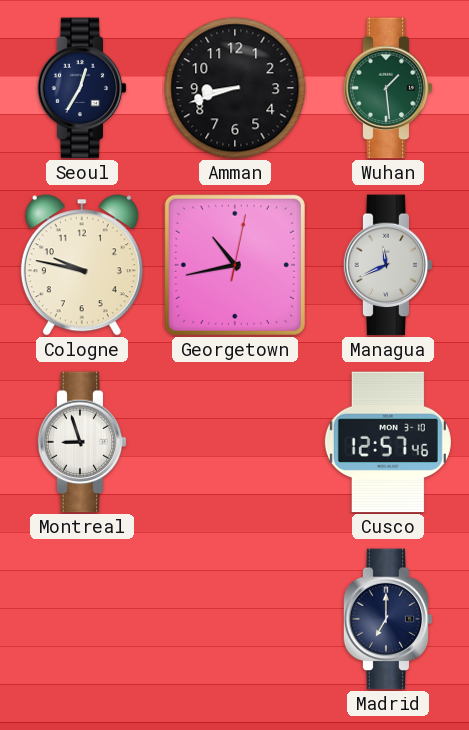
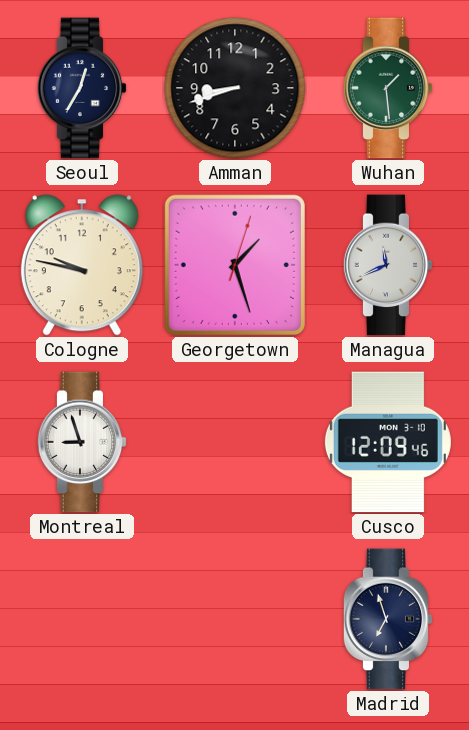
Georgetown: 10:43 -> 1:27
Cusco: 12:57 -> 12:09
Madrid: 7:00 -> 6:57
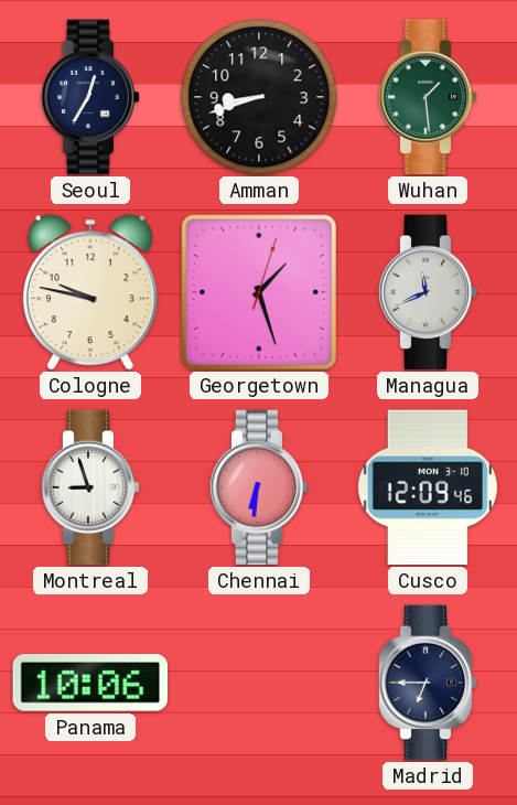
Chennai: none -> 6:31
Panama: none -> 10:06
Madrid: 6:57 -> 6:45
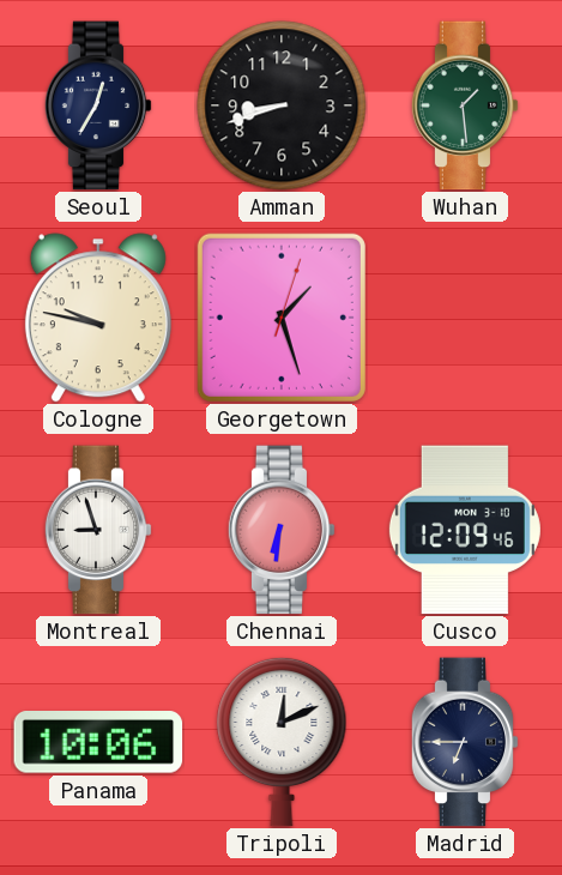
Managua: 11:41 -> none
Tripoli: none -> 12:11
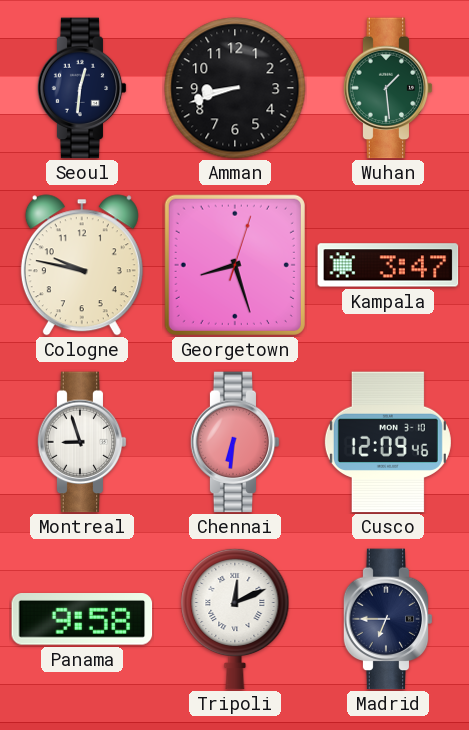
Seoul: 12:35 -> 12:31
Georgetown: 1:27 -> 8:27
Kampala: none -> 3:47
Panama: 10:06 -> 9:58
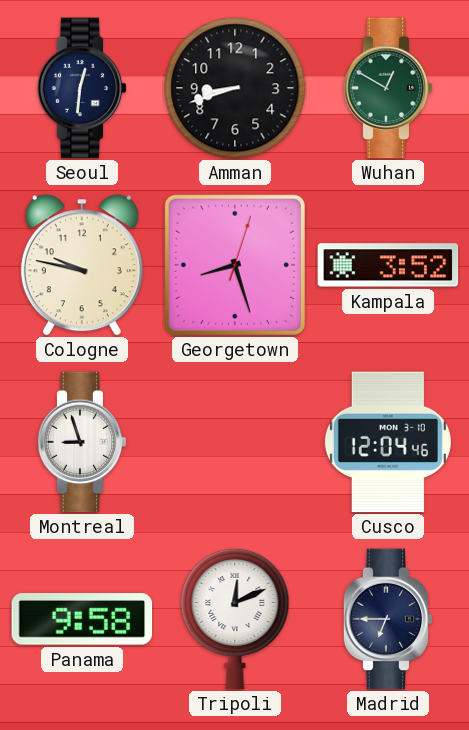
Wuhan: 1:29 -> 12:50
Kampala: 3:47 -> 3:52
Chennai: 6:31 -> none
Cusco: 12:09 -> 12:04
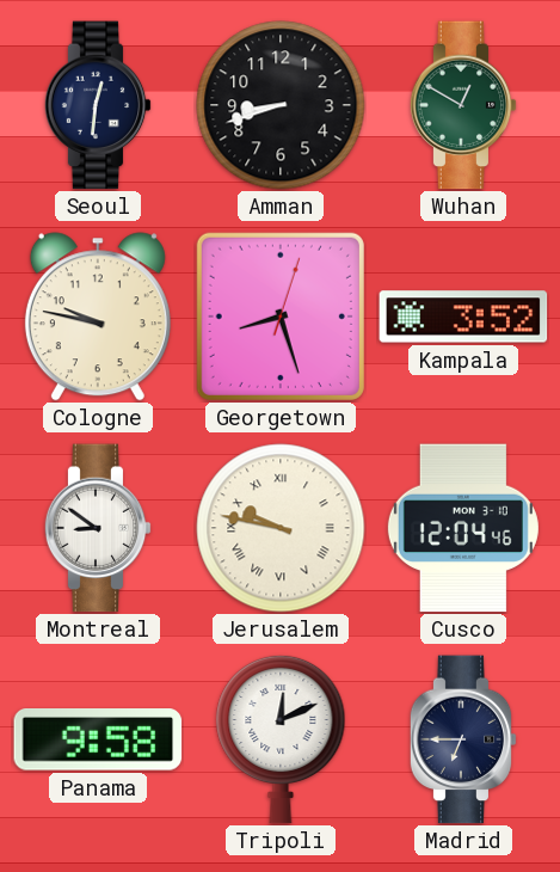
Montreal: 8:57 -> 8:51
Jerusalem: none -> 9:47
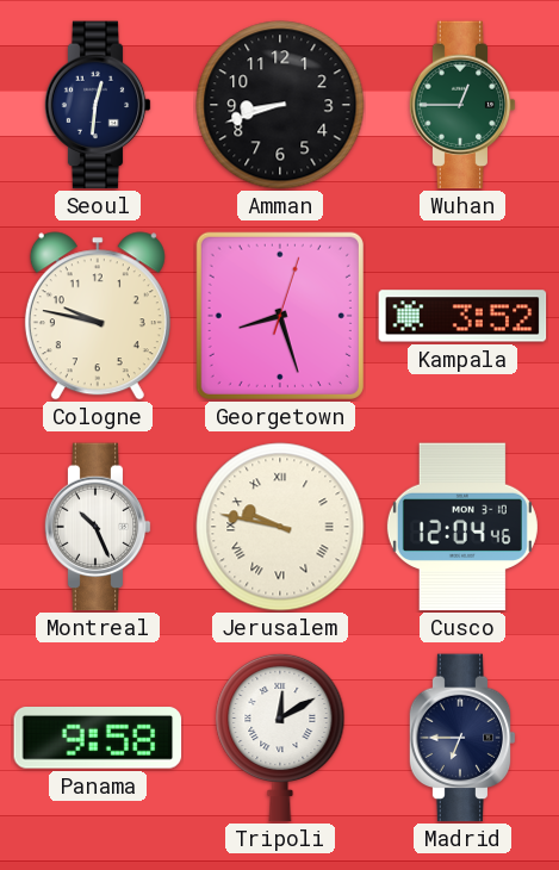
Wuhan: 12:50 -> 12:45
Montreal: 8:51 -> 10:26
Tripoli: 12:11 -> 12:10
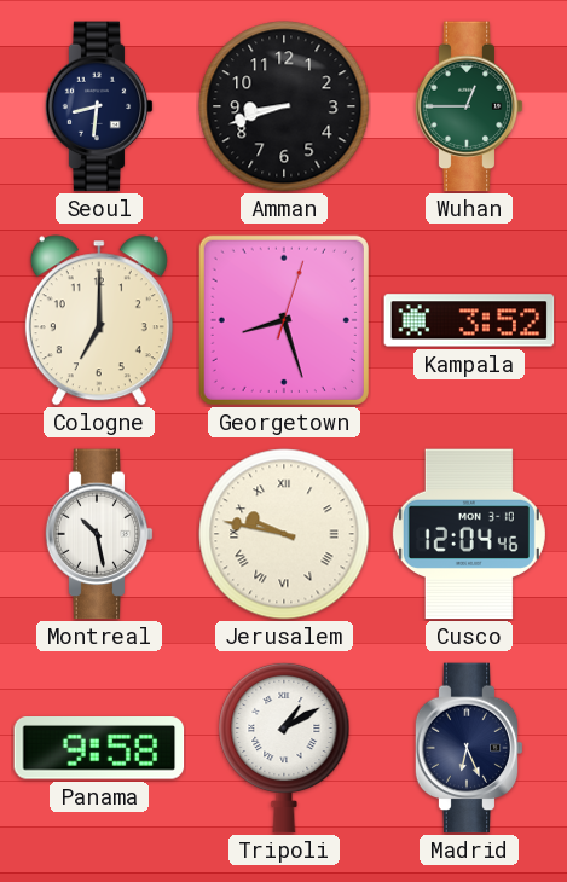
Seoul: 12:31 -> 8:31
Cologne: 9:47 -> 7:00
Montreal: 10:26 -> 10:28
Tripoli: 12:10 -> 1:10
Madrid: 6:45 -> 6:26
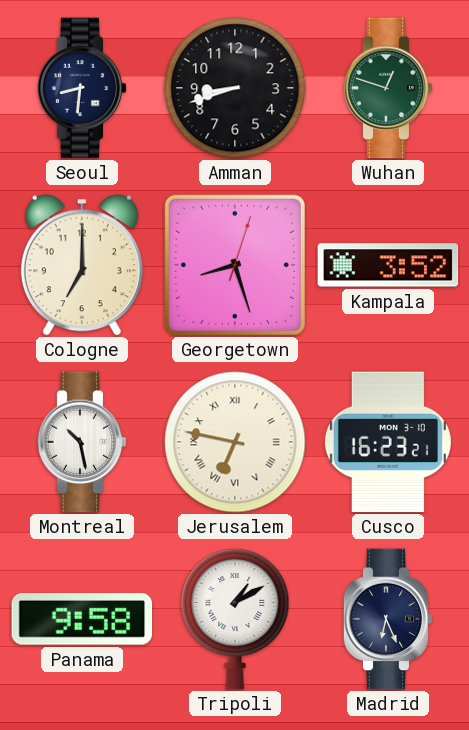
Wuhan: 12:45 -> 12:48
Jerusalem: 9:47 -> 6:47
Cusco: 12:04 -> 16:23
